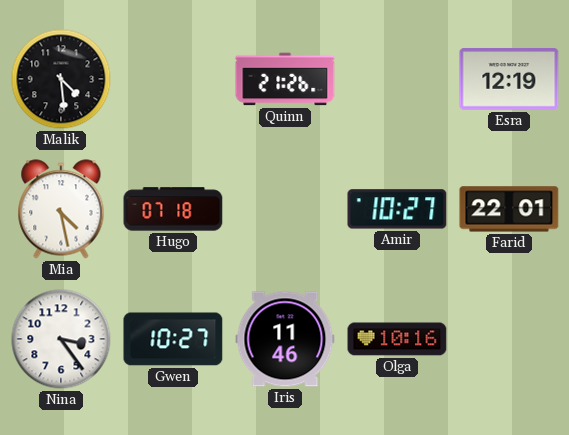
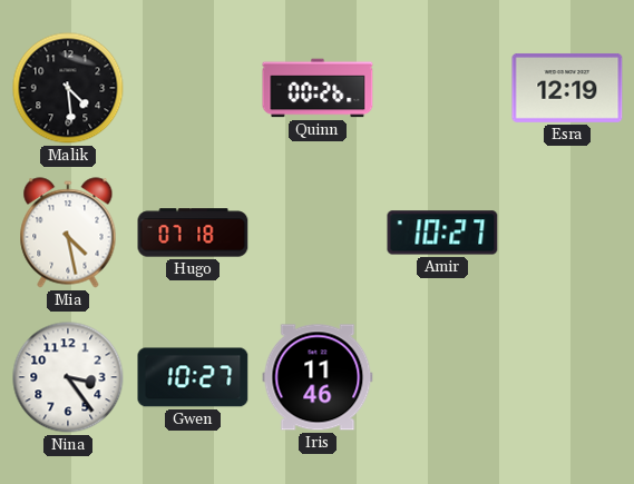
Quinn: 21:26 -> 00:26
Farid: 22:01 -> none
Olga: 10:16 -> none
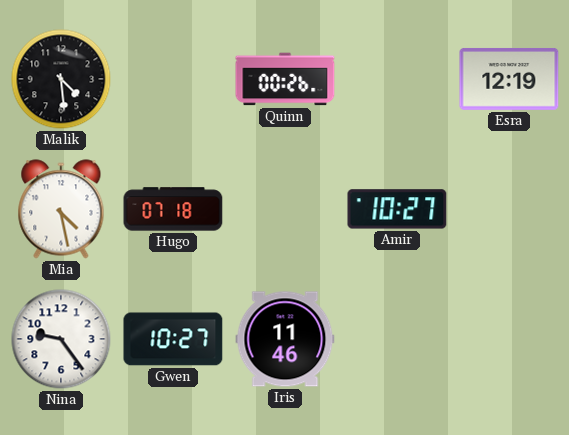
Nina: 3:24 -> 9:24
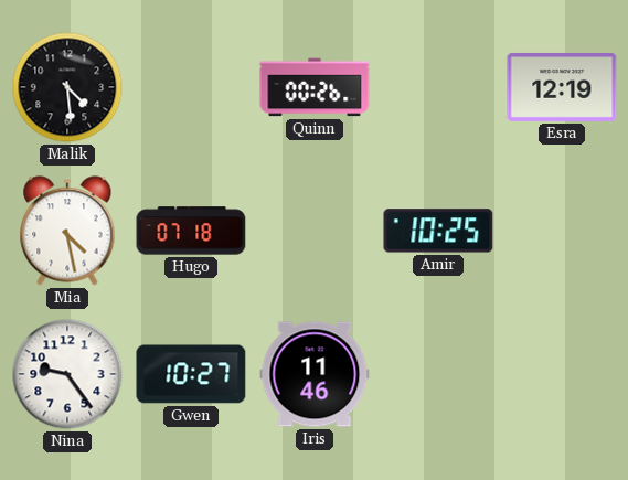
Amir: 10:27 -> 10:25
